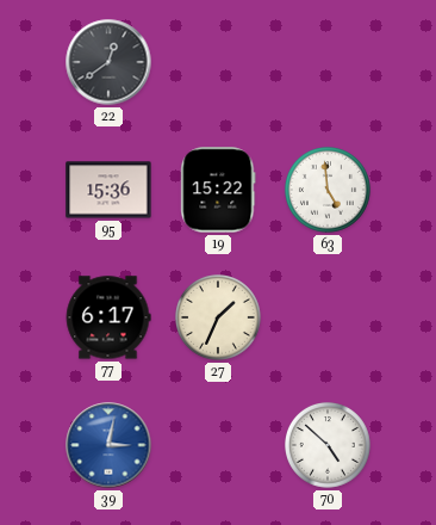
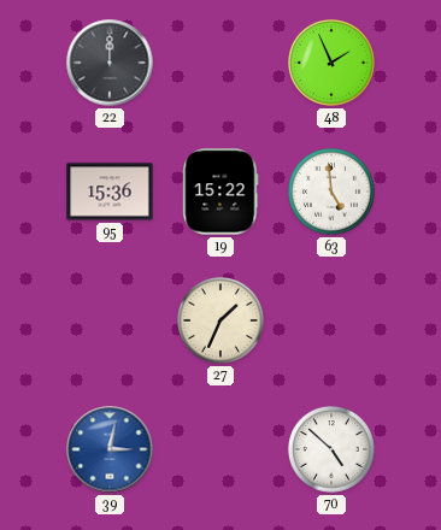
22: 12:39 -> 12:00
48: none -> 1:56
77: 6:17 -> none
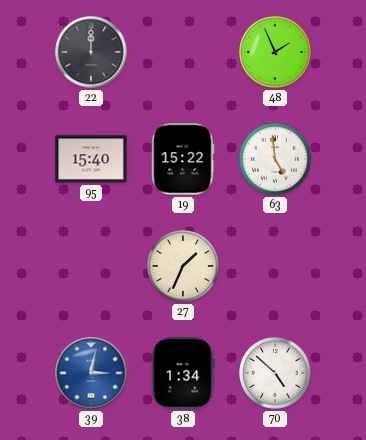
95: 15:36 -> 15:40
38: none -> 1:34
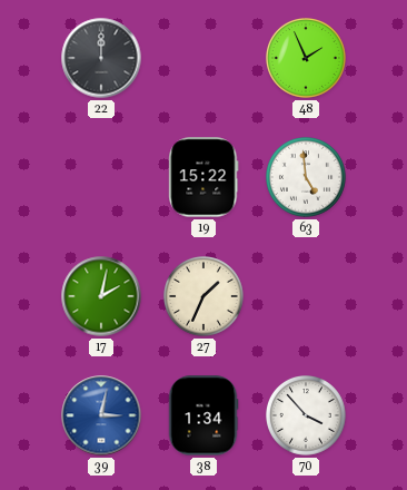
95: 15:40 -> none
17: none -> 2:02
70: 4:52 -> 3:53
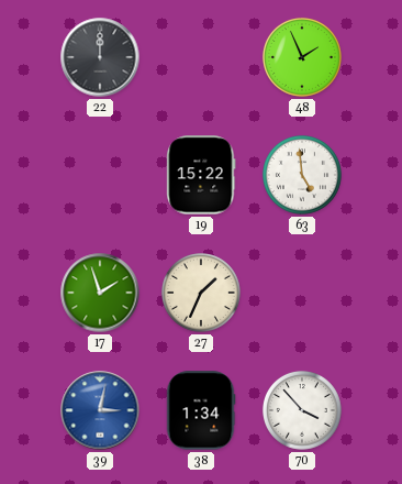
17: 2:02 -> 1:57
